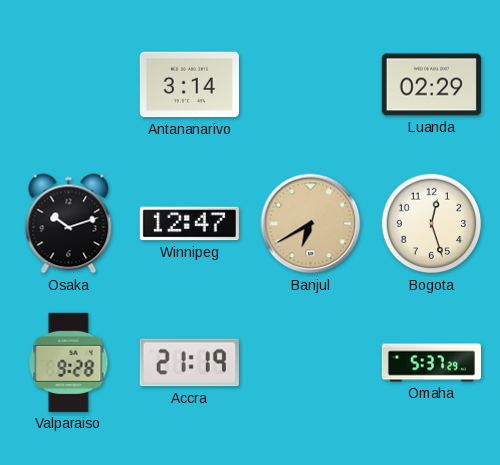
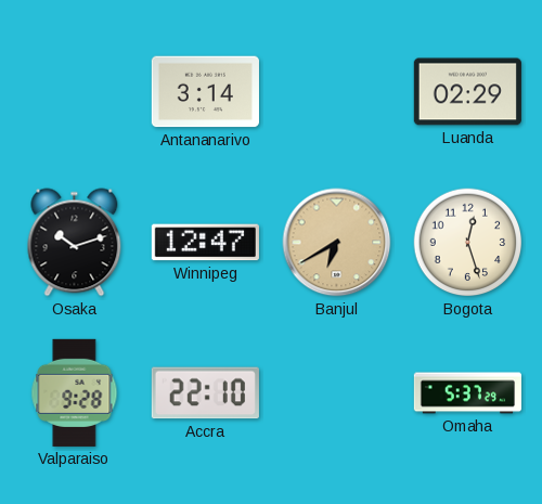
Accra: 21:19 -> 22:10
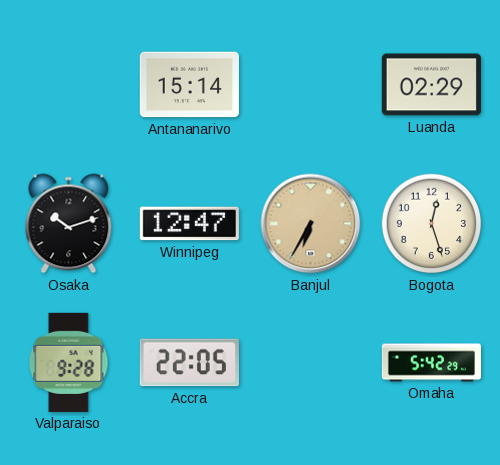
Antananarivo: 3:14 -> 15:14
Banjul: 6:40 -> 6:35
Accra: 22:10 -> 22:05
Omaha: 5:37 -> 5:42
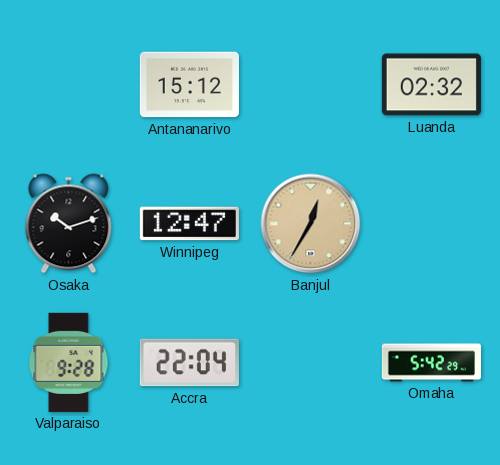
Antananarivo: 15:14 -> 15:12
Luanda: 02:29 -> 02:32
Banjul: 6:35 -> 12:35
Bogota: 12:27 -> none
Accra: 22:05 -> 22:04
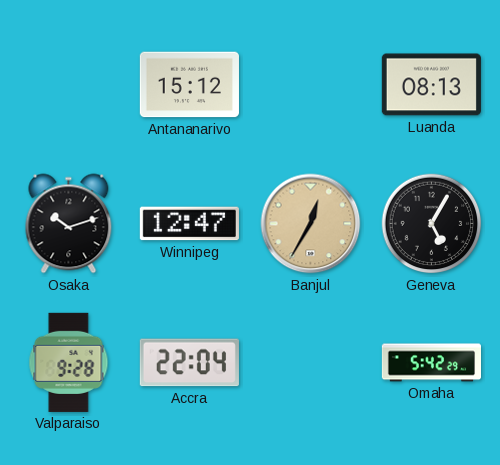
Luanda: 02:32 -> 08:13
Geneva: none -> 5:05
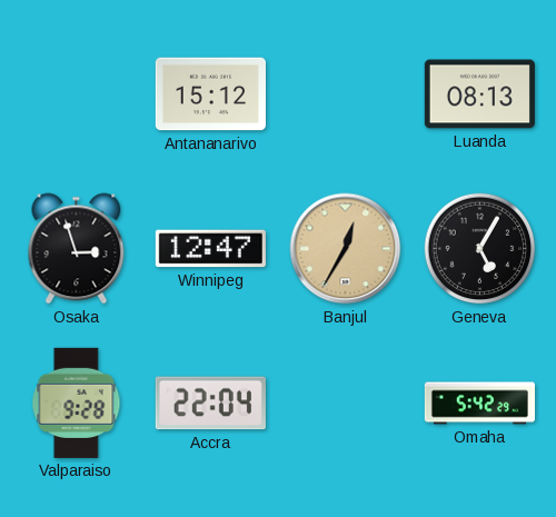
Osaka: 10:12 -> 2:57
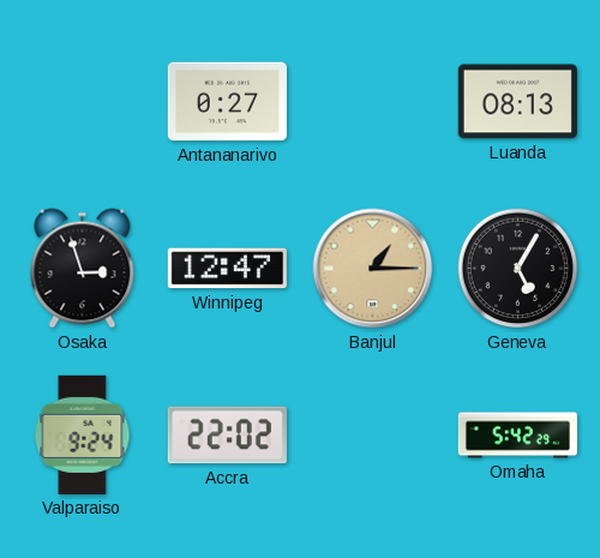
Antananarivo: 15:12 -> 0:27
Banjul: 12:35 -> 1:15
Valparaiso: 9:28 -> 9:24
Accra: 22:04 -> 22:02
